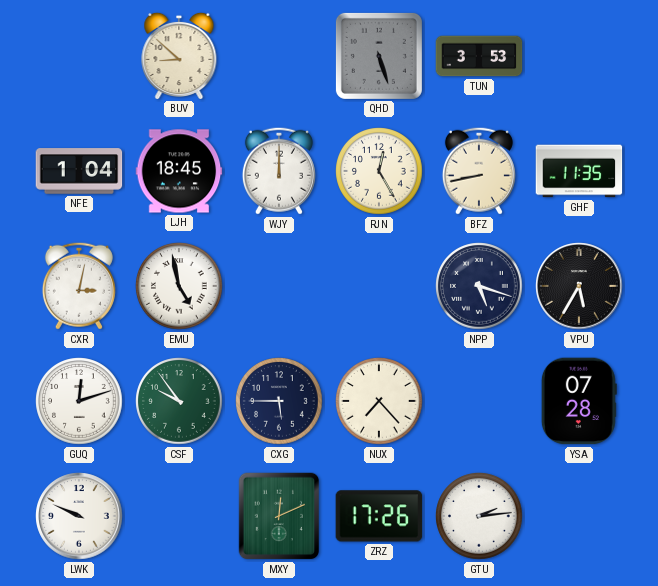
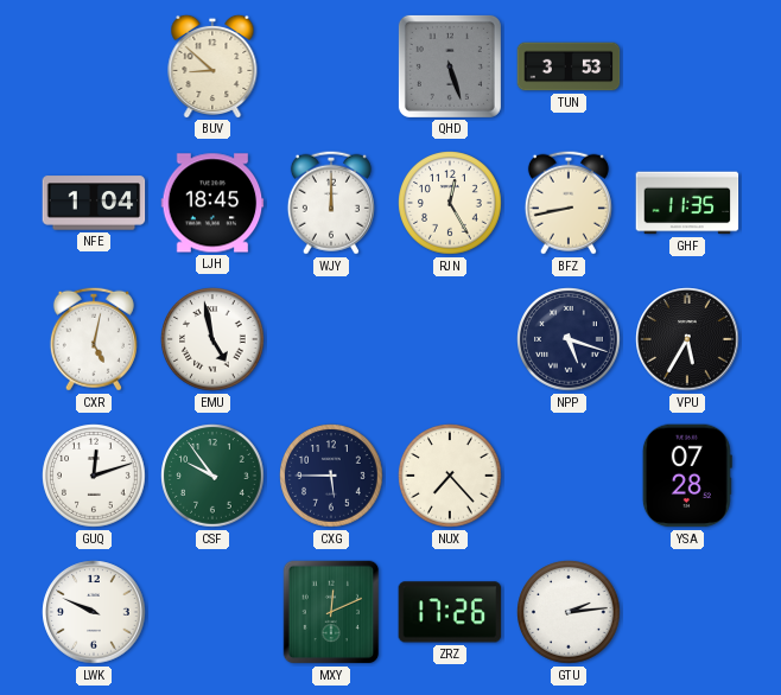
CXR: 3:02 -> 5:02
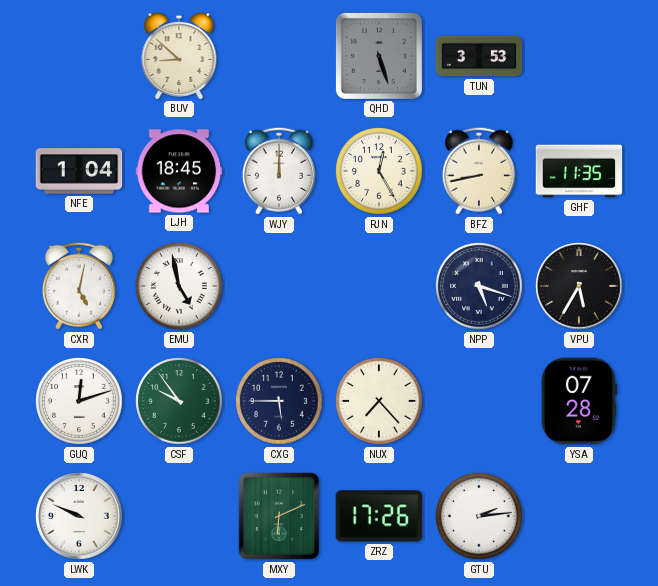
MXY: 12:11 -> 6:11
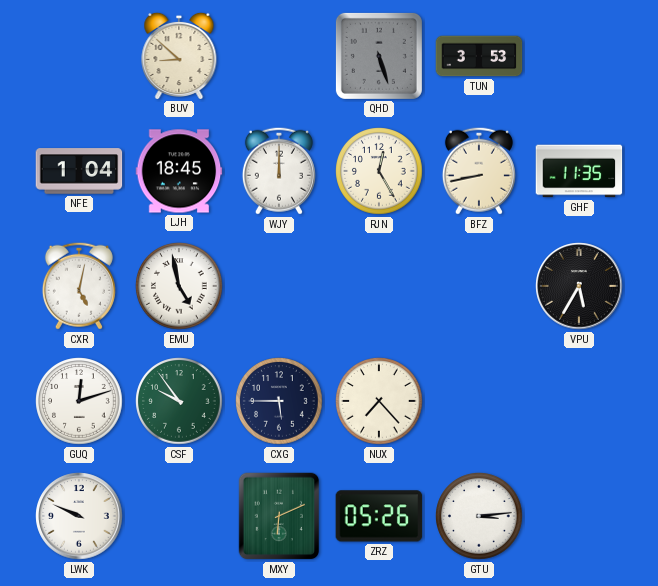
NPP: 5:18 -> none
YSA: 07:28 -> none
ZRZ: 17:26 -> 05:26
GTU: 2:14 -> 3:14
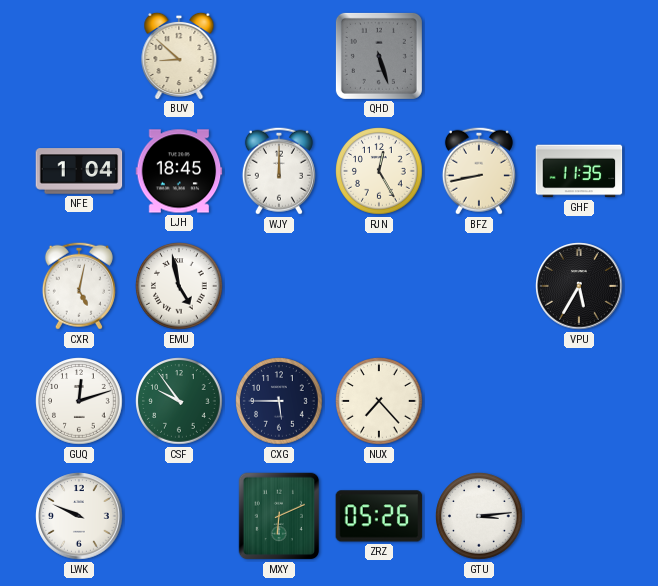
TUN: 3:53 -> none
